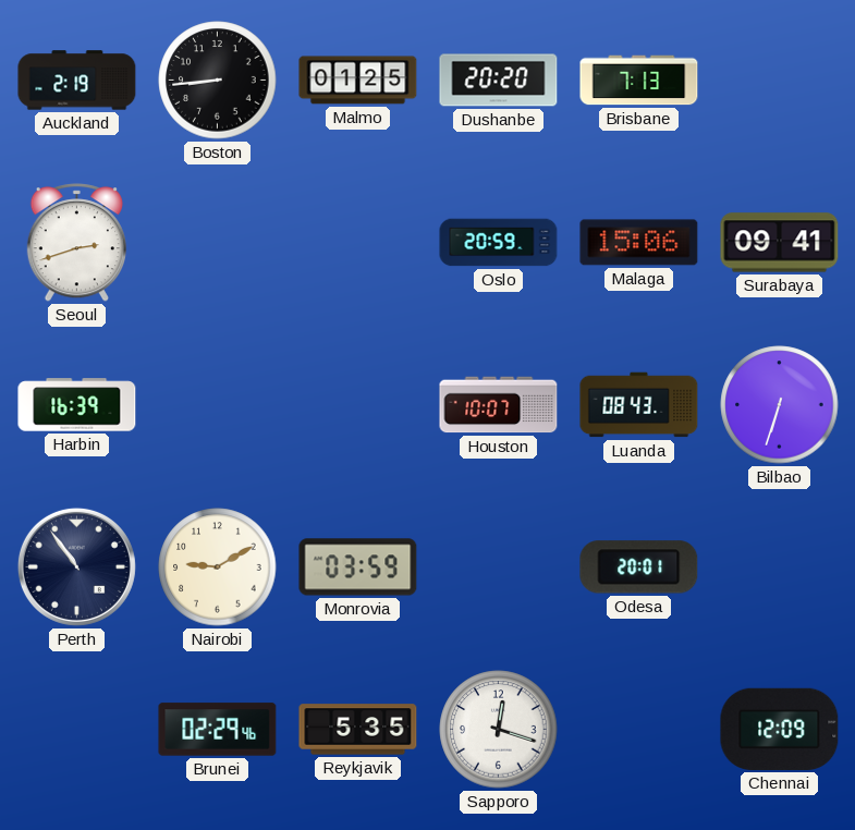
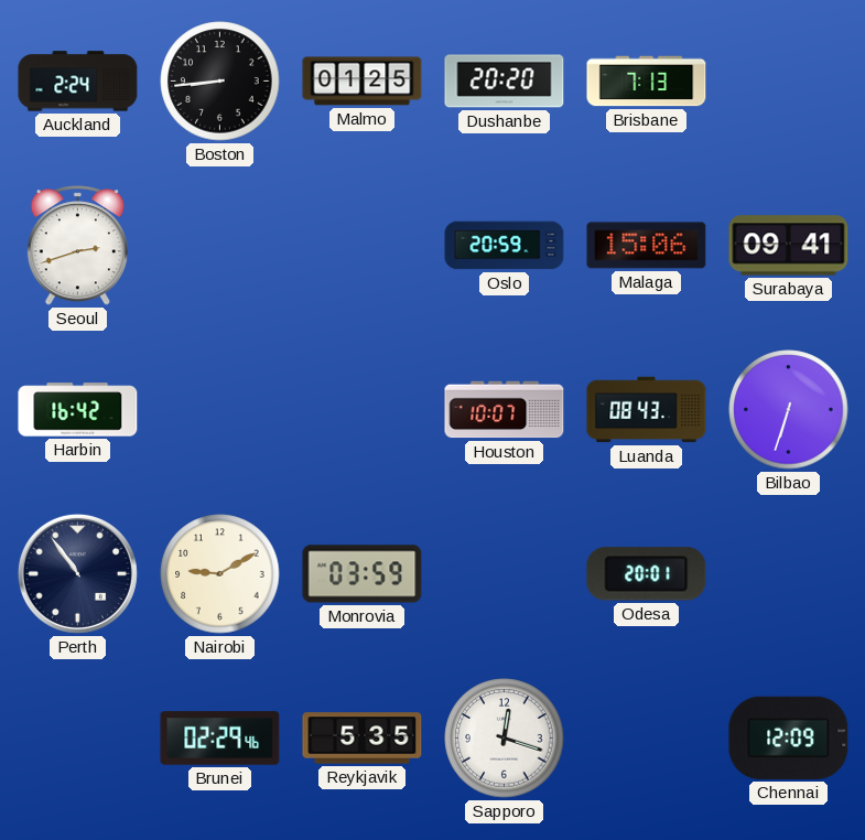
Auckland: 2:19 -> 2:24
Harbin: 16:39 -> 16:42
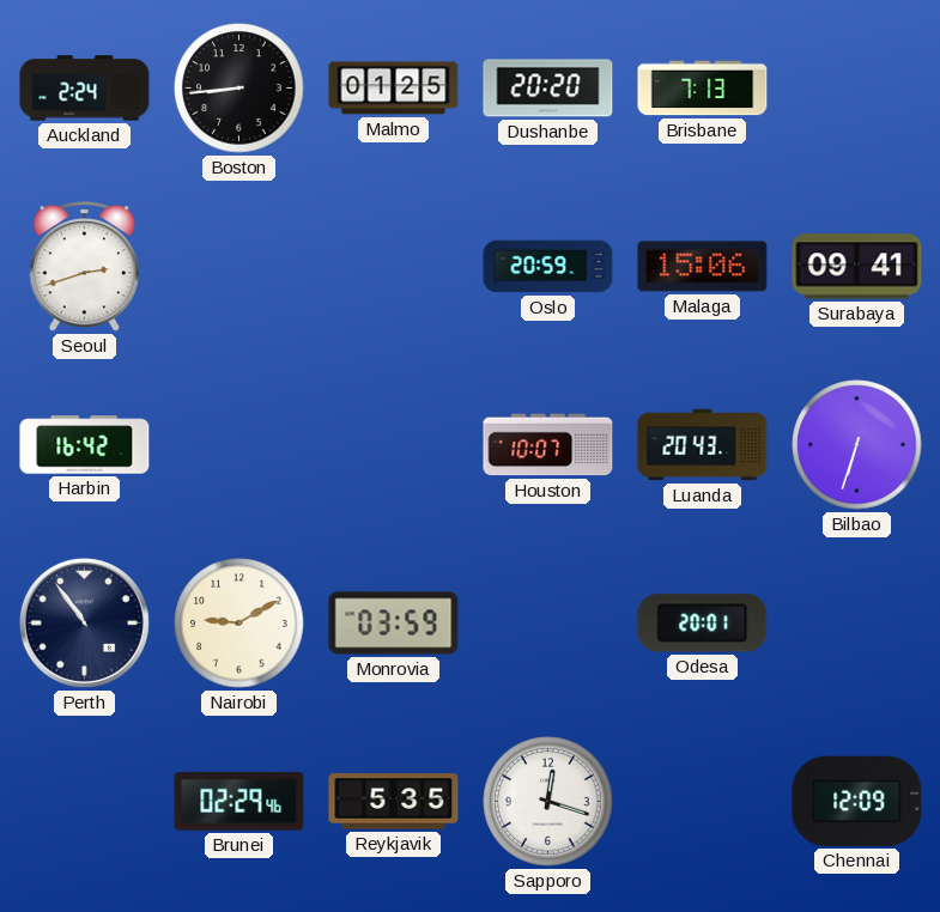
Luanda: 08:43 -> 20:43
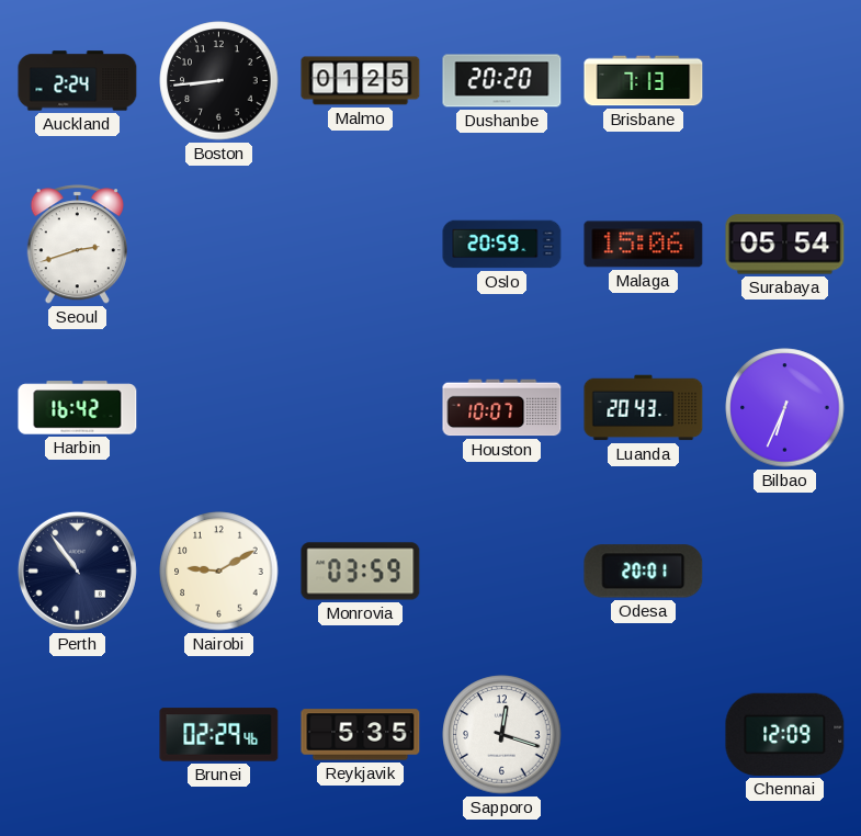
Surabaya: 09:41 -> 05:54
Bilbao: 6:33 -> 6:34
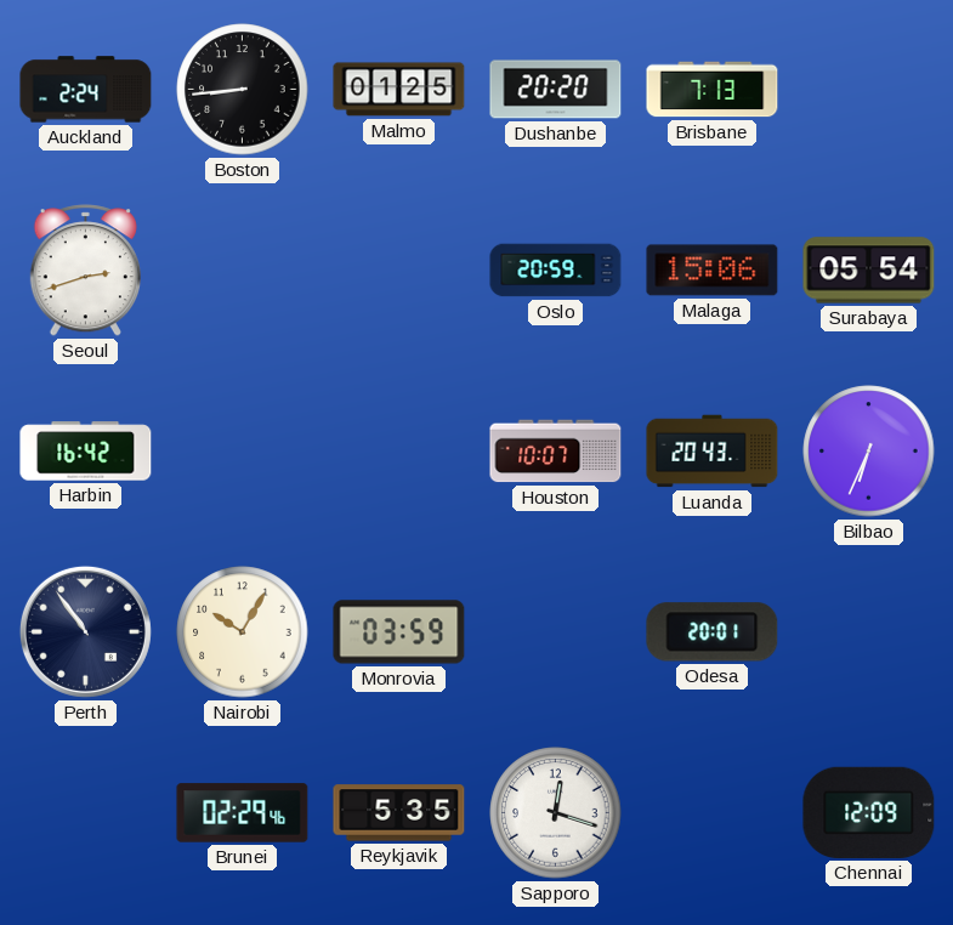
Nairobi: 9:10 -> 10:05
